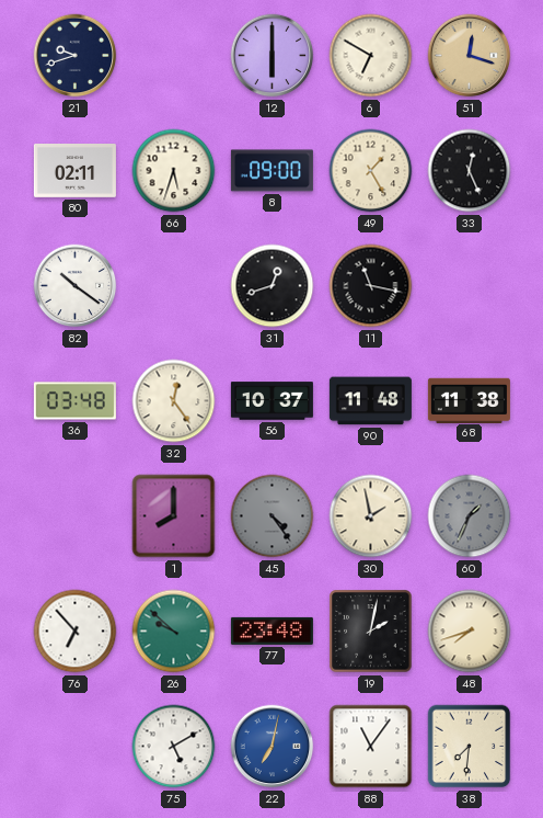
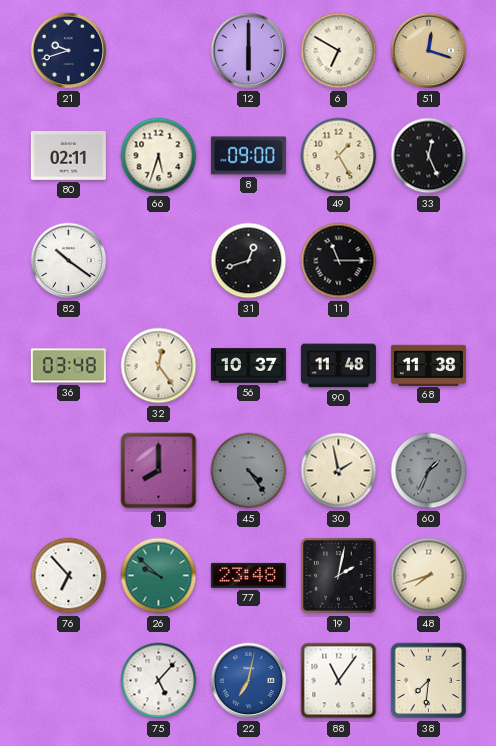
11: 11:17 -> 11:15
75: 5:10 -> 5:07
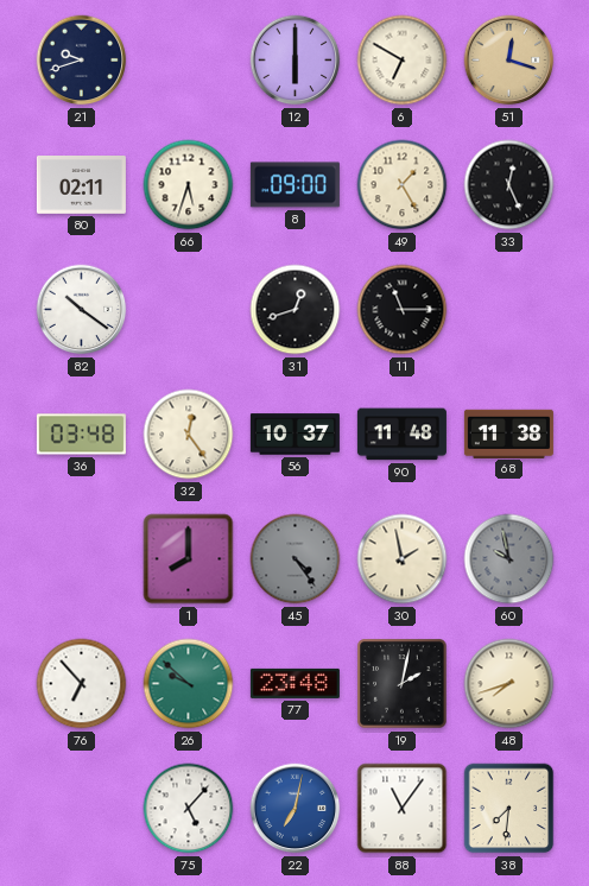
60: 1:34 -> 9:58
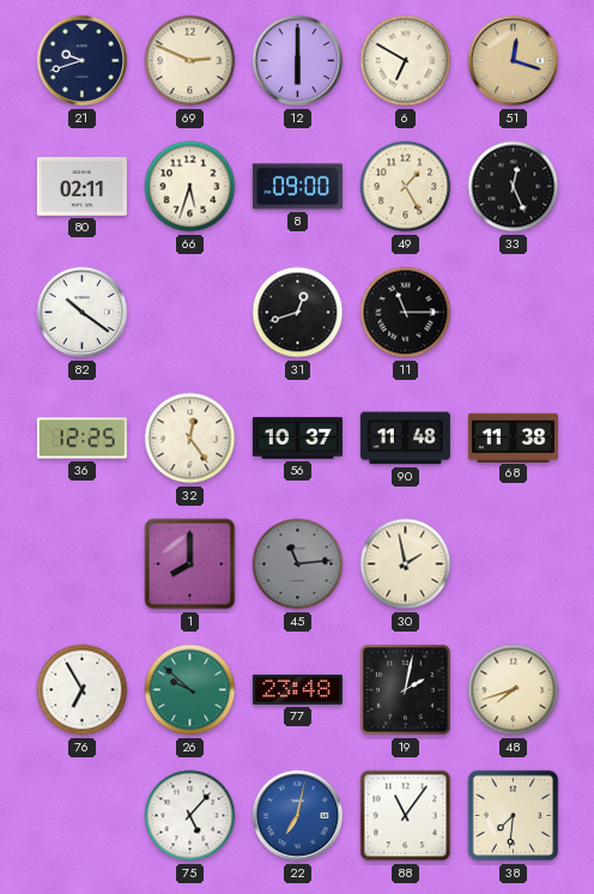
69: none -> 2:49
36: 03:48 -> 12:25
45: 4:24 -> 11:14
60: 9:58 -> none
76: 6:53 -> 6:55
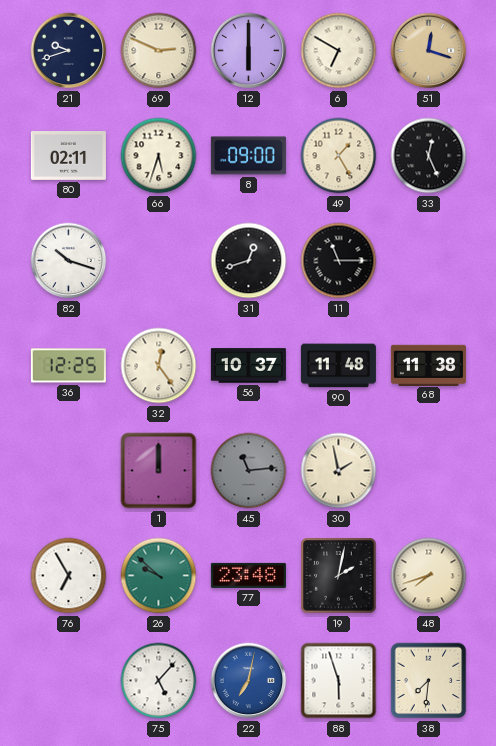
82: 10:21 -> 10:18
1: 8:00 -> 12:00
88: 11:06 -> 5:57
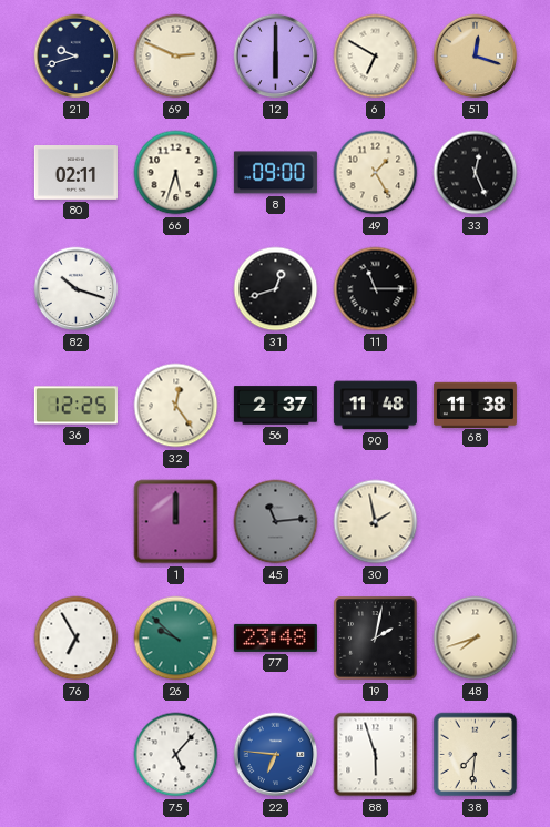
56: 10:37 -> 2:37
22: 7:02 -> 6:46
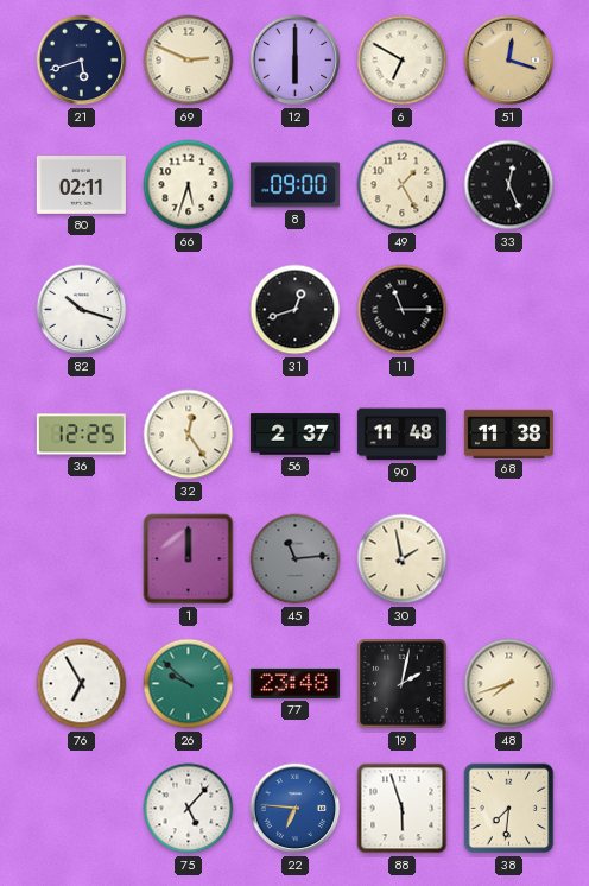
21: 9:42 -> 5:42
